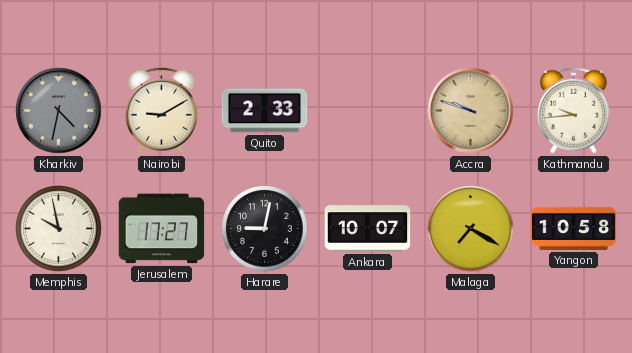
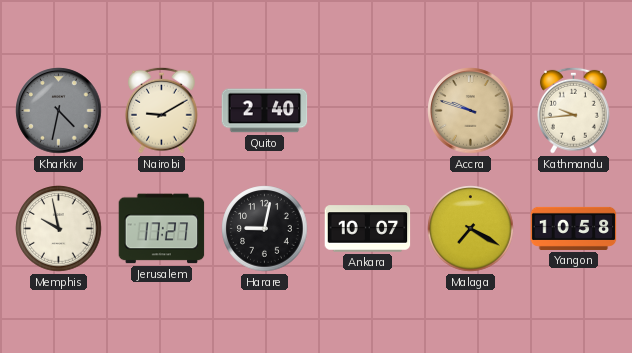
Quito: 2:33 -> 2:40
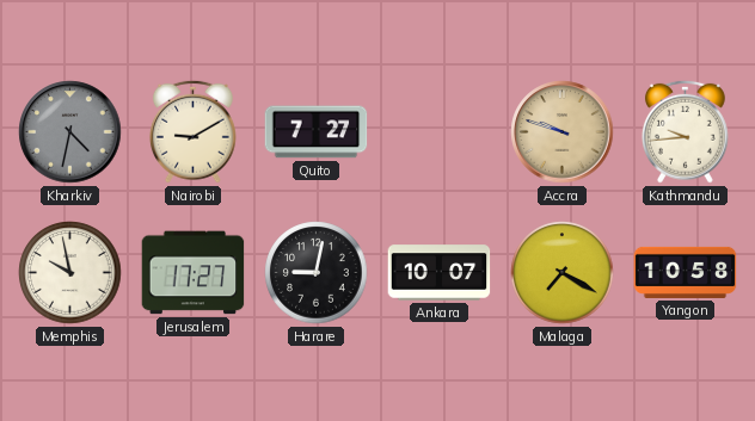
Quito: 2:40 -> 7:27
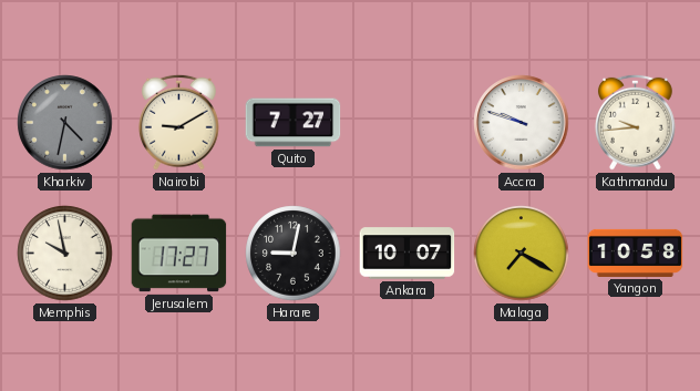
Accra dial: champagne -> white
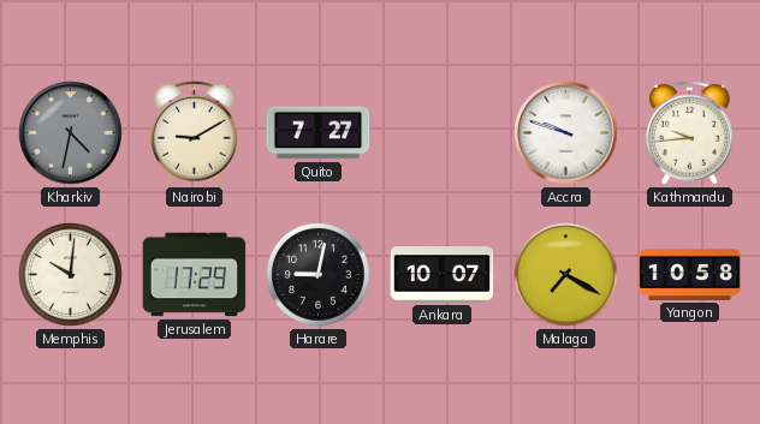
Memphis: 9:58 -> 10:01
Jerusalem: 17:27 -> 17:29
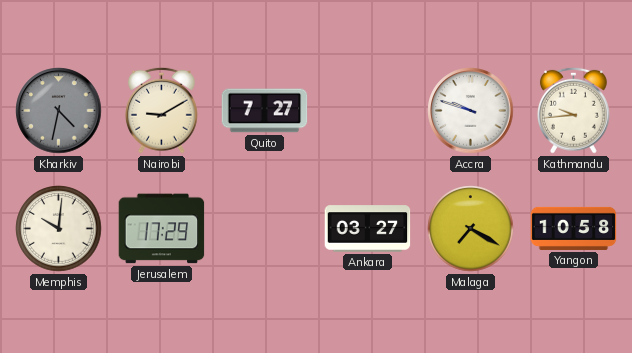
Harare: 9:02 -> none
Ankara: 10:07 -> 03:27
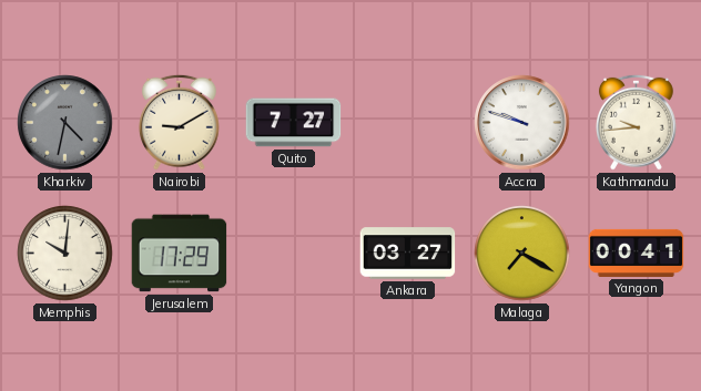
Yangon: 10:58 -> 00:41
